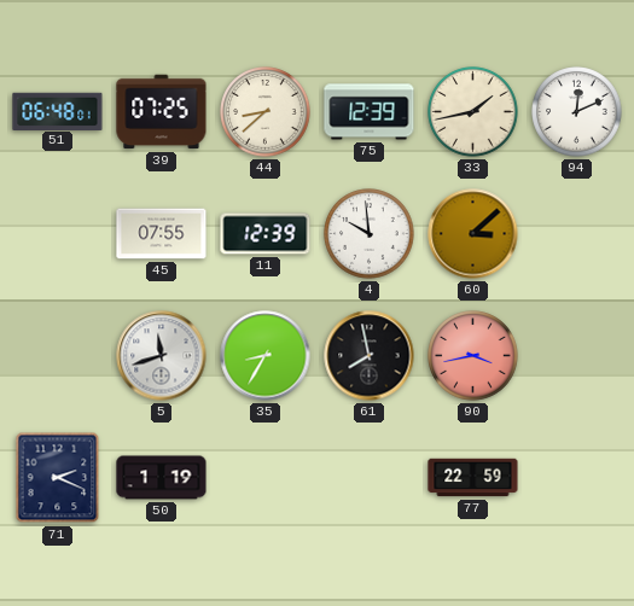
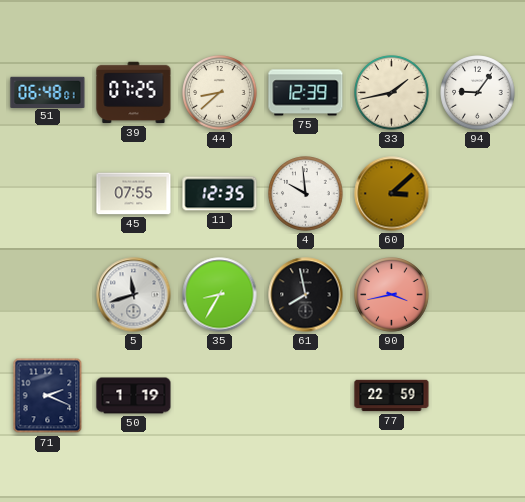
94: 12:11 -> 9:06
11: 12:39 -> 12:35
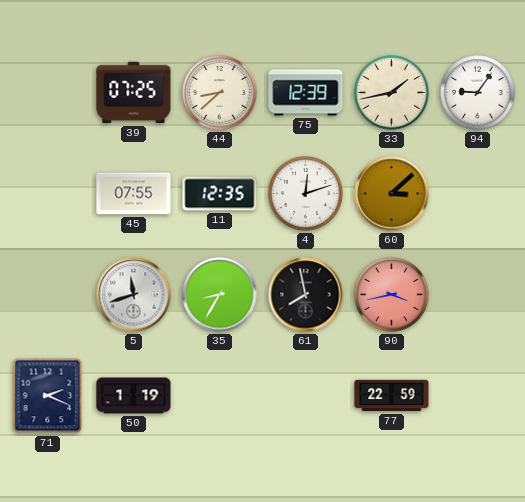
51: 06:48 -> none
4: 9:59 -> 12:12
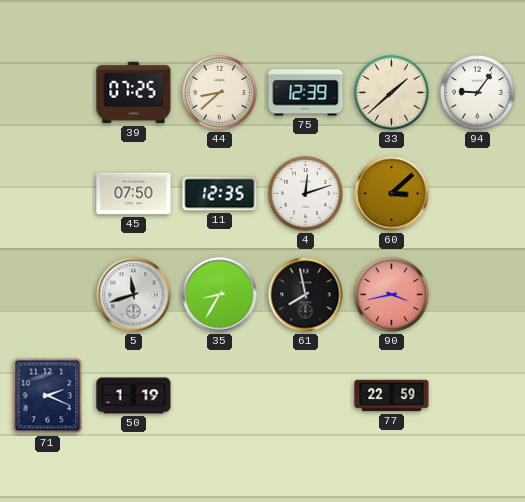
33: 1:43 -> 1:38
45: 07:55 -> 07:50
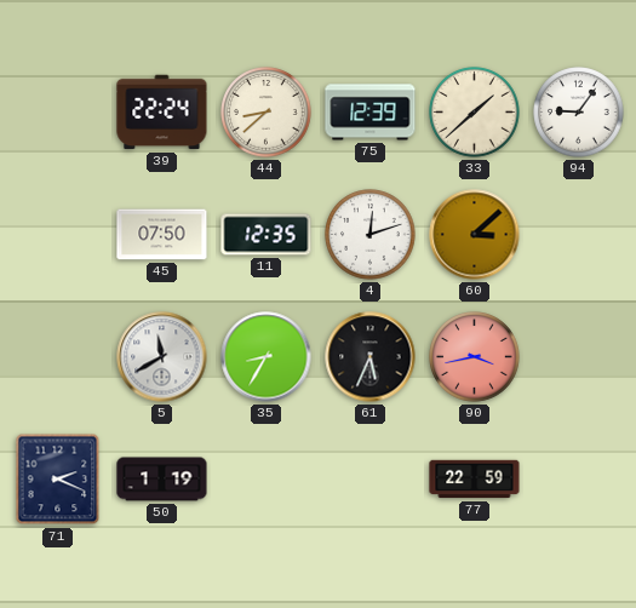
39: 07:25 -> 22:24
5: 11:42 -> 11:40
61: 7:58 -> 5:34
